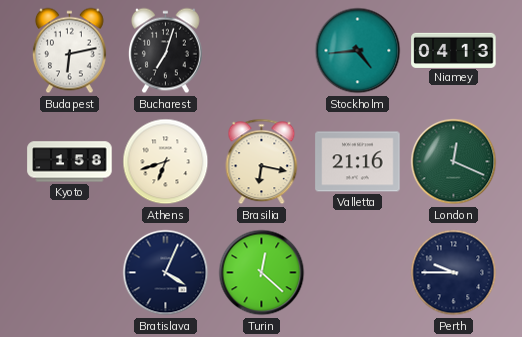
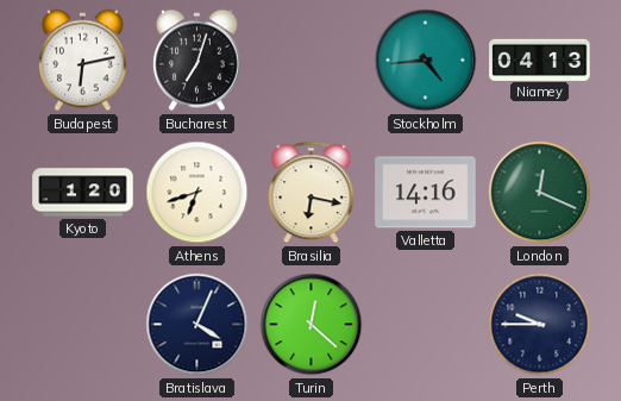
Kyoto: 1:58 -> 1:20
Valletta: 21:16 -> 14:16
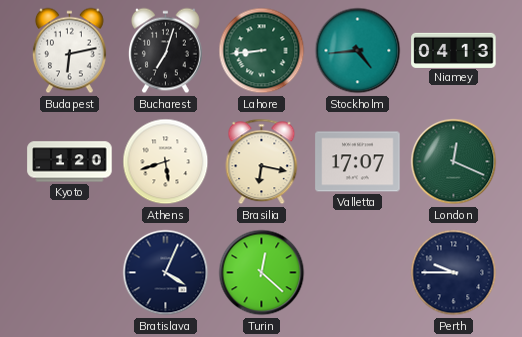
Lahore: none -> 8:44
Athens: 6:42 -> 5:42
Valletta: 14:16 -> 17:07
